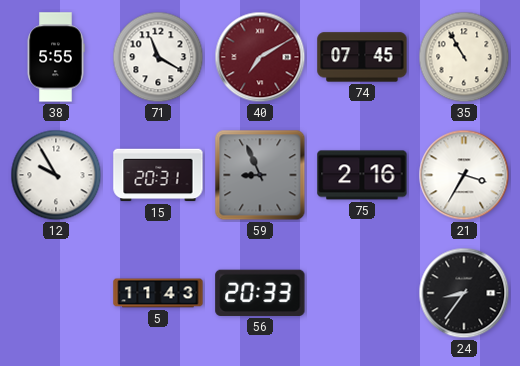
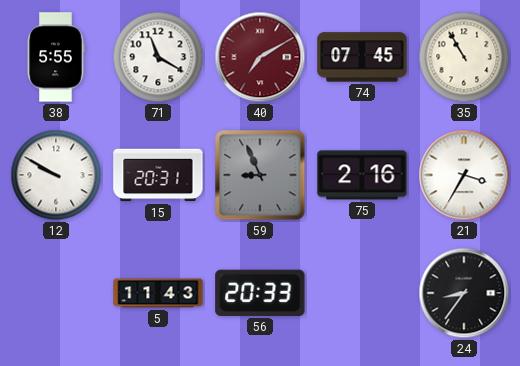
12: 9:55 -> 9:50
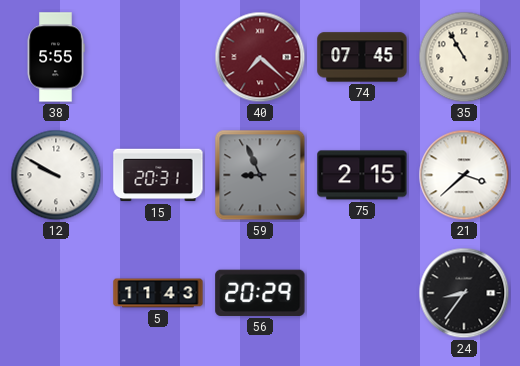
71: 11:20 -> none
40: 7:10 -> 7:22
75: 2:16 -> 2:15
21: 3:35 -> 3:38
56: 20:33 -> 20:29
